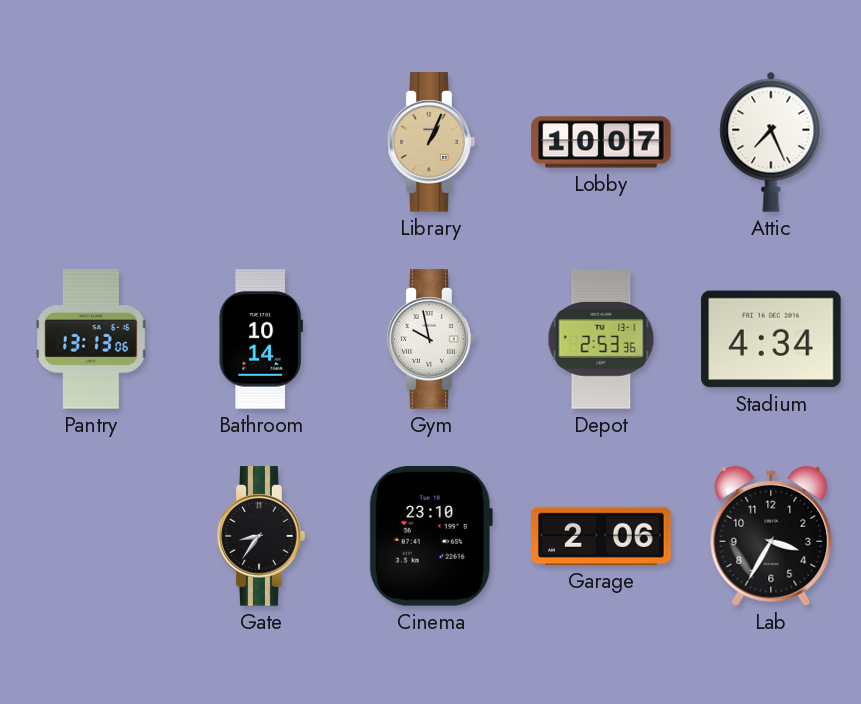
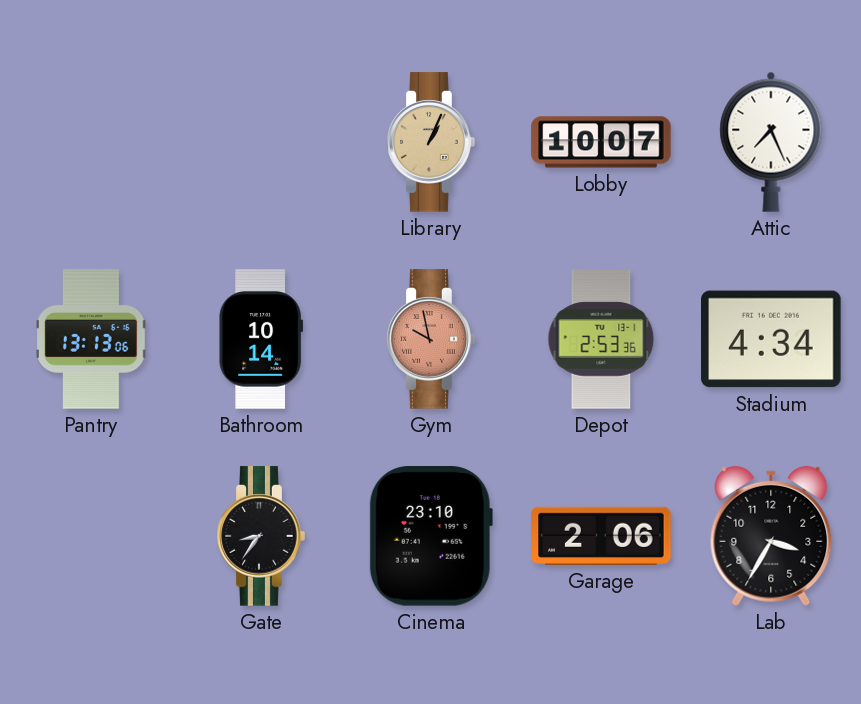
Gym dial: white -> salmon
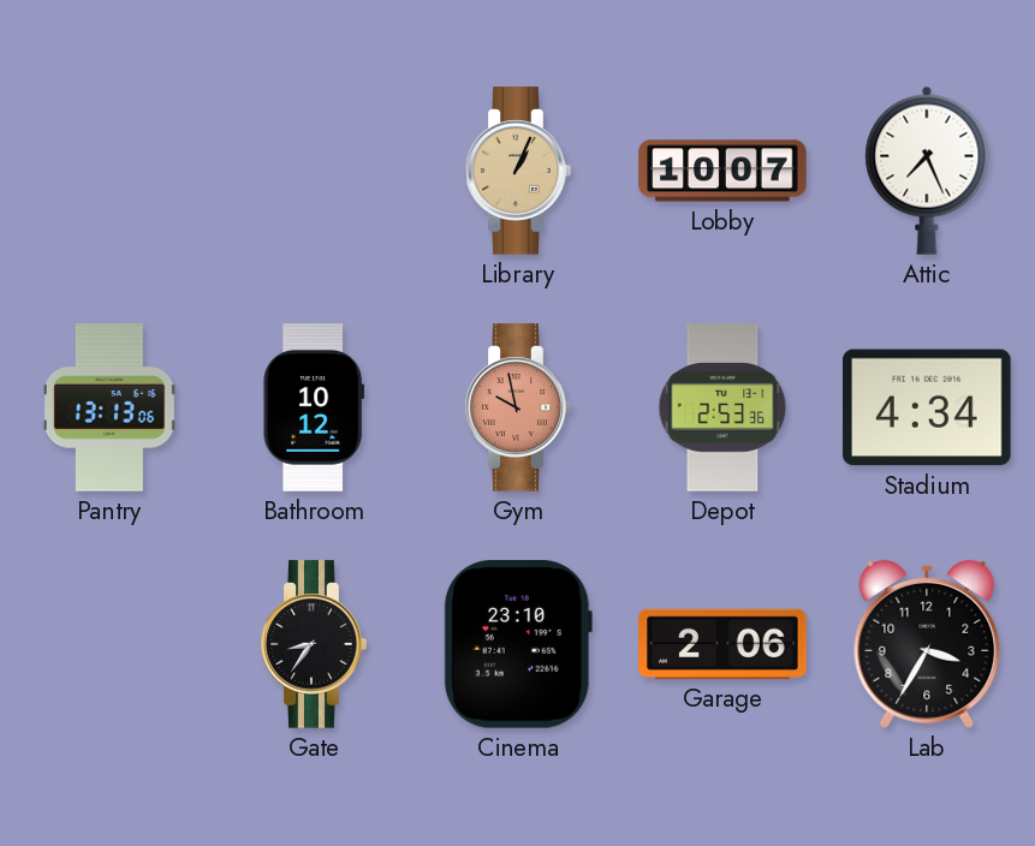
Bathroom: 10:14 -> 10:12
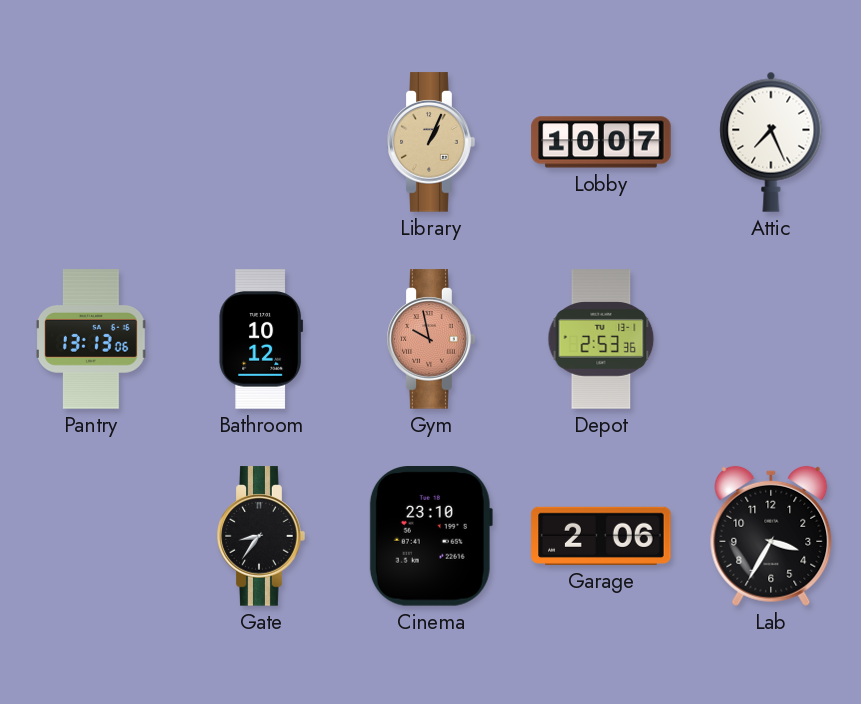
Stadium: 4:34 -> none
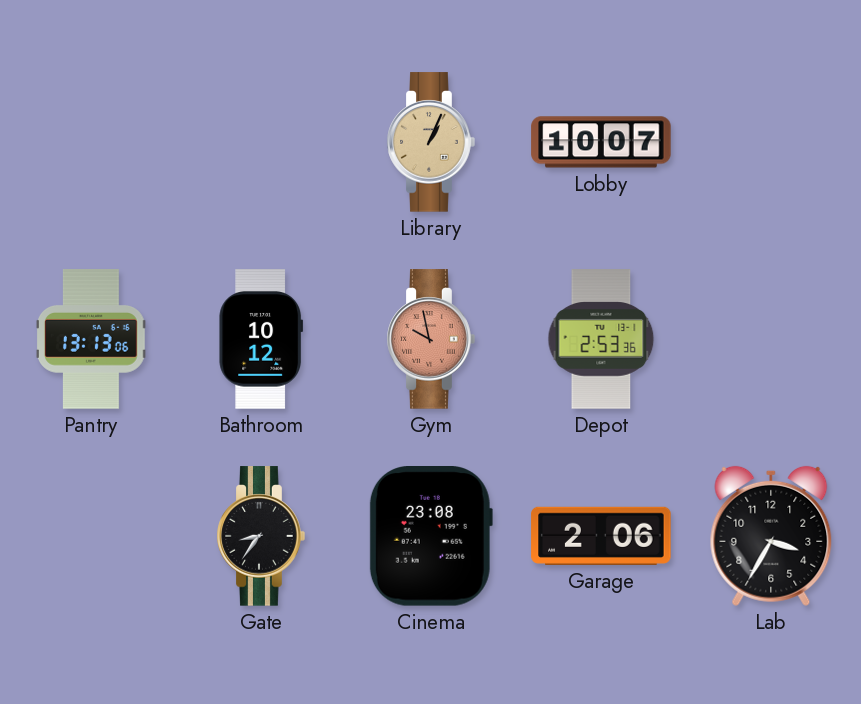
Attic: 7:26 -> none
Cinema: 23:10 -> 23:08
